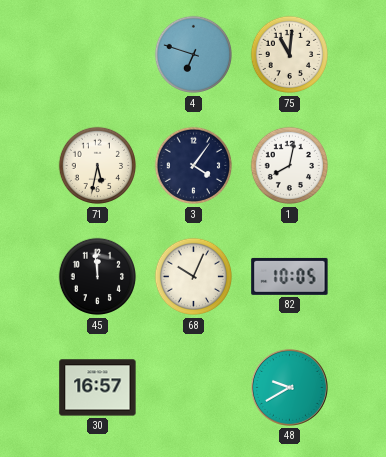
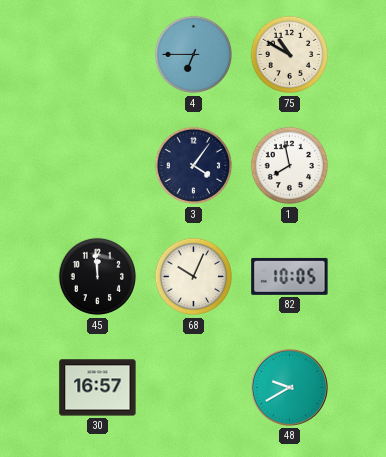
4: 6:48 -> 6:45
75: 11:01 -> 10:50
71: 5:32 -> none
1: 8:02 -> 7:58
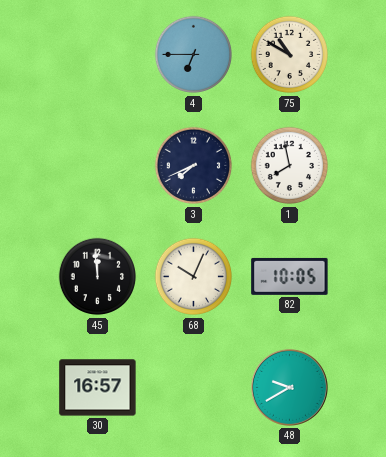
3: 4:06 -> 7:41
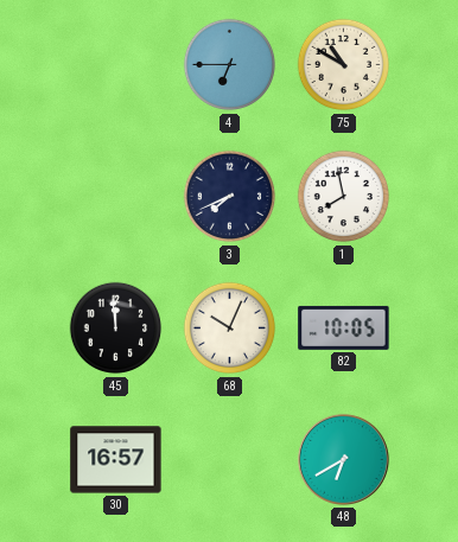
48: 9:40 -> 6:40
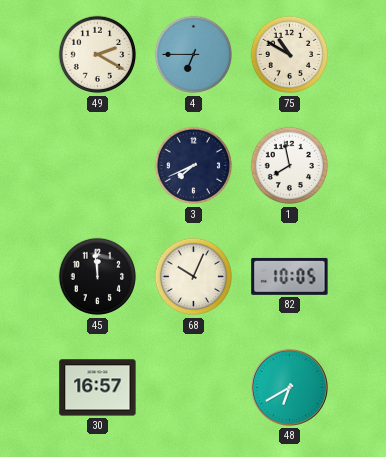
49: none -> 2:20
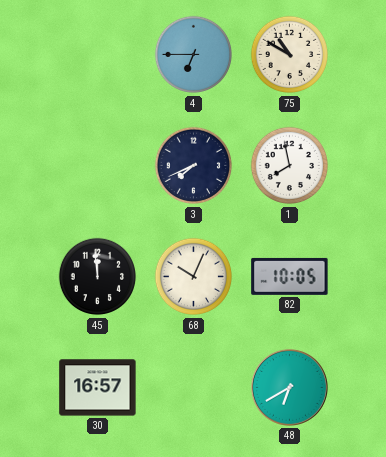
49: 2:20 -> none
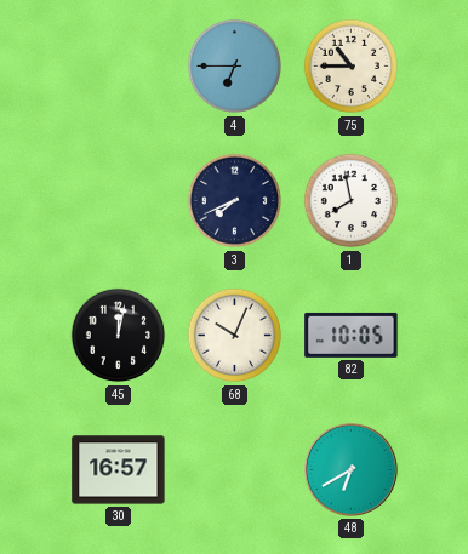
75: 10:50 -> 10:45
45: 11:59 -> 12:02
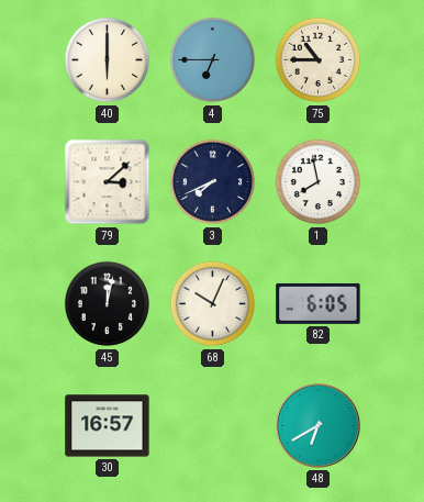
40: none -> 6:00
79: none -> 3:08
82: 10:05 -> 6:05
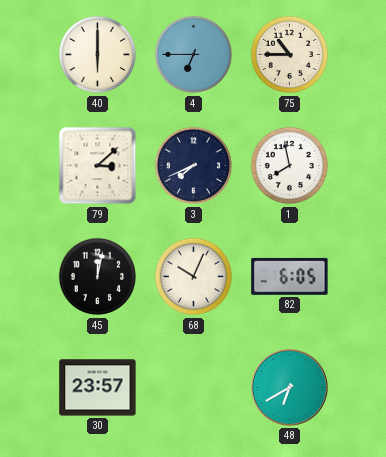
30: 16:57 -> 23:57
